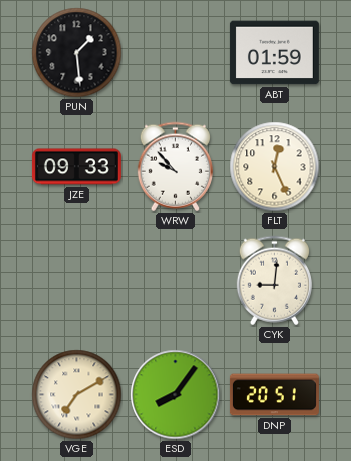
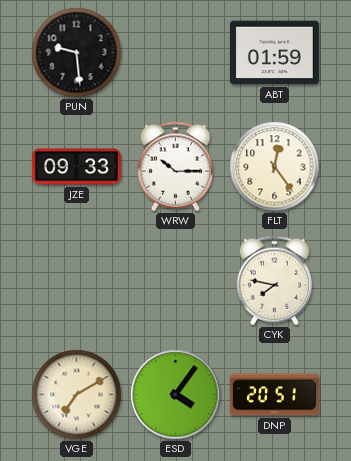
PUN: 1:29 -> 9:29
WRW: 9:53 -> 10:15
FLT: 12:26 -> 12:24
CYK: 9:01 -> 7:47
ESD: 8:06 -> 4:06
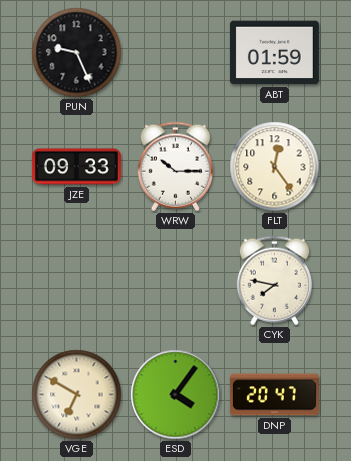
PUN: 9:29 -> 9:26
VGE: 7:10 -> 6:50
DNP: 20:51 -> 20:47
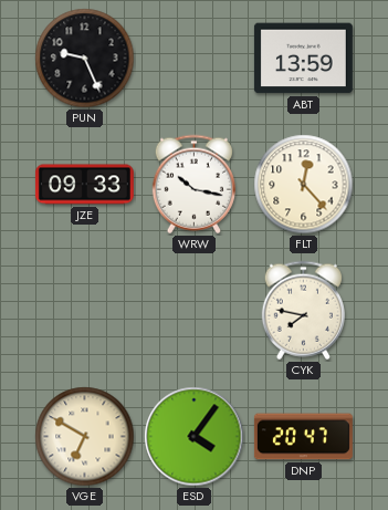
ABT: 01:59 -> 13:59
WRW: 10:15 -> 10:17
FLT: 12:24 -> 12:23
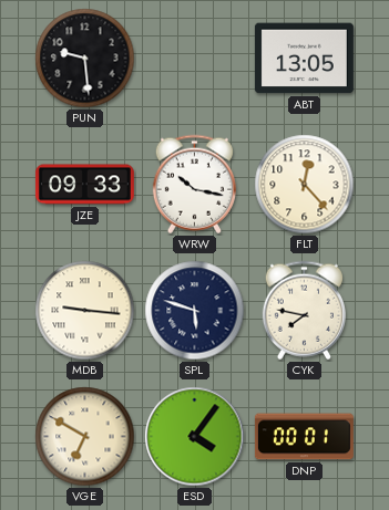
PUN: 9:26 -> 9:29
ABT: 13:59 -> 13:05
MDB: none -> 9:16
SPL: none -> 5:48
DNP: 20:47 -> 00:01
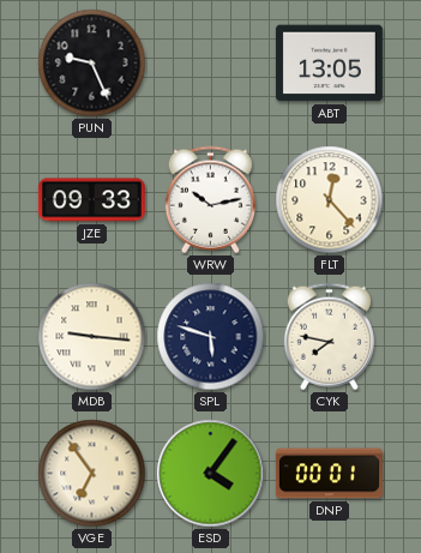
PUN: 9:29 -> 9:26
WRW: 10:17 -> 10:13
VGE: 6:50 -> 6:54
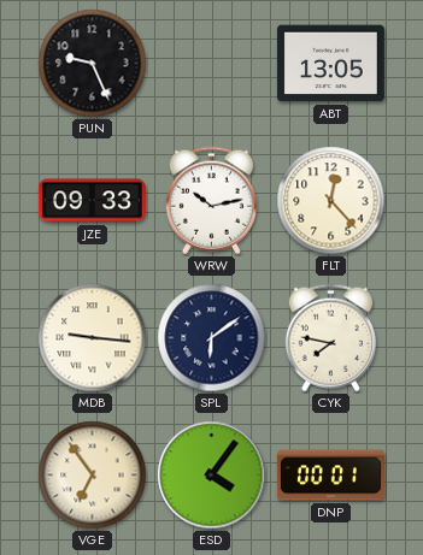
SPL: 5:48 -> 6:09
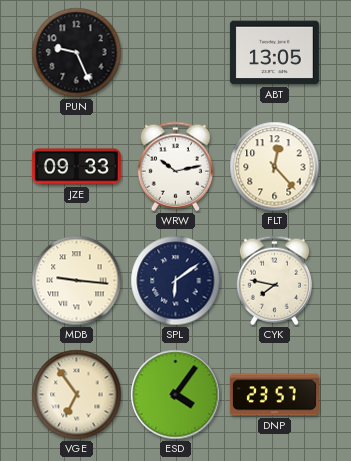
DNP: 00:01 -> 23:57
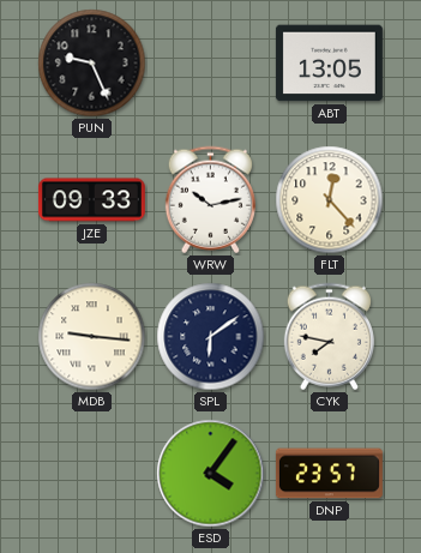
VGE: 6:54 -> none
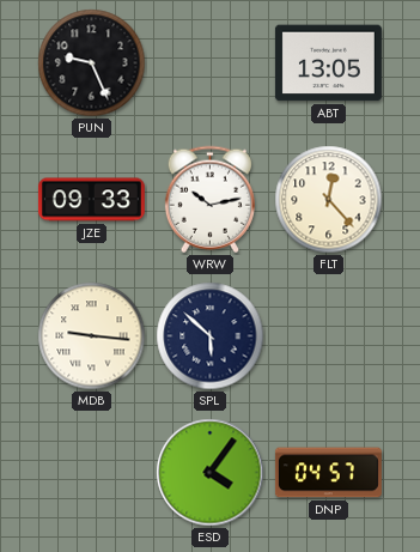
SPL: 6:09 -> 5:52
CYK: 7:47 -> none
DNP: 23:57 -> 04:57
